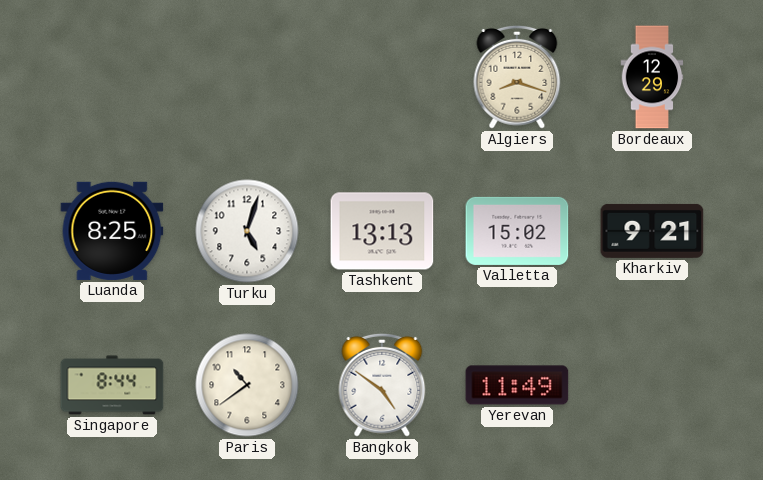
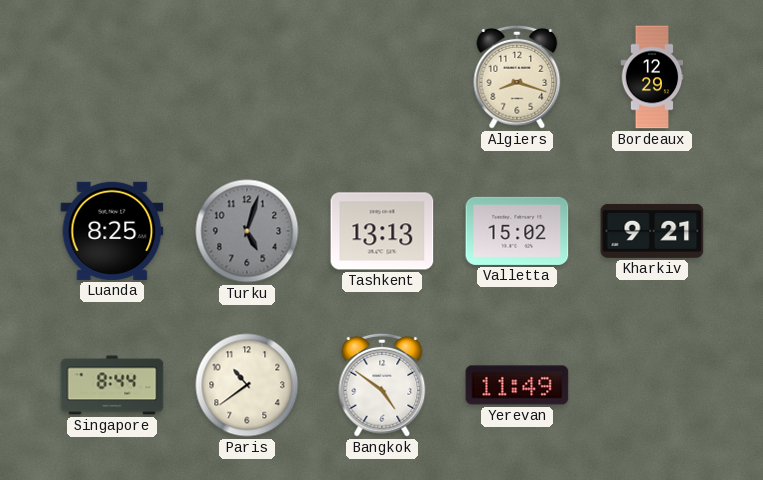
Turku dial: white -> grey
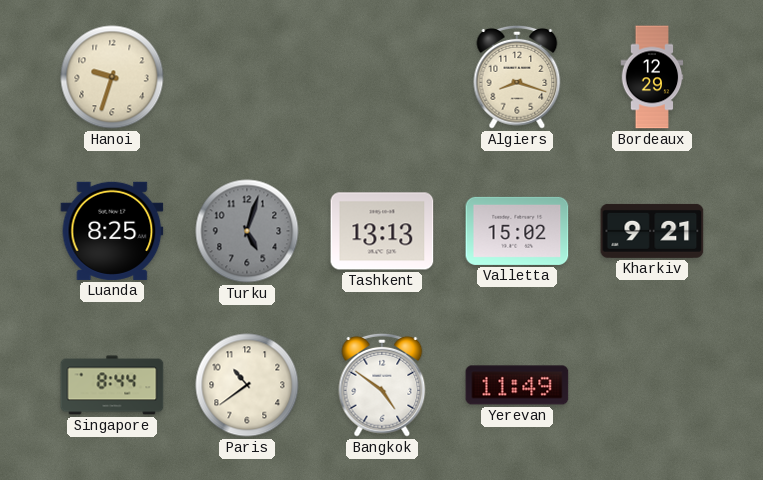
Hanoi: none -> 9:33
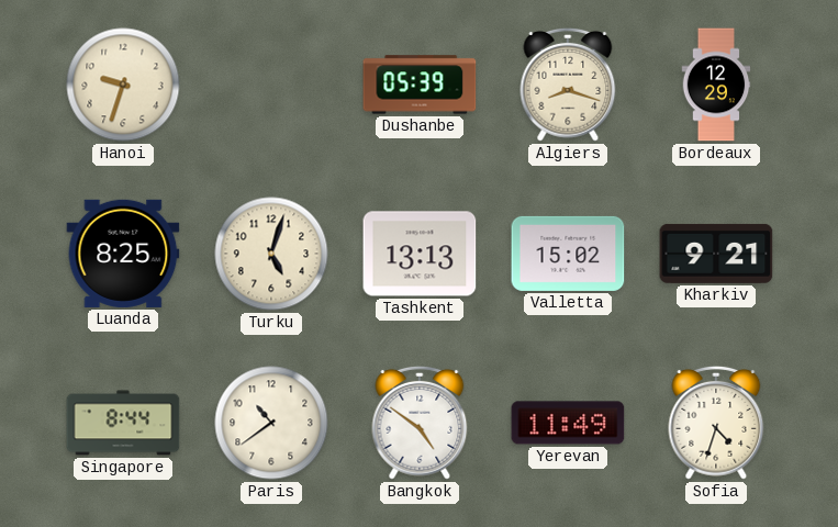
Dushanbe: none -> 05:39
Turku dial: grey -> cream
Sofia: none -> 4:33
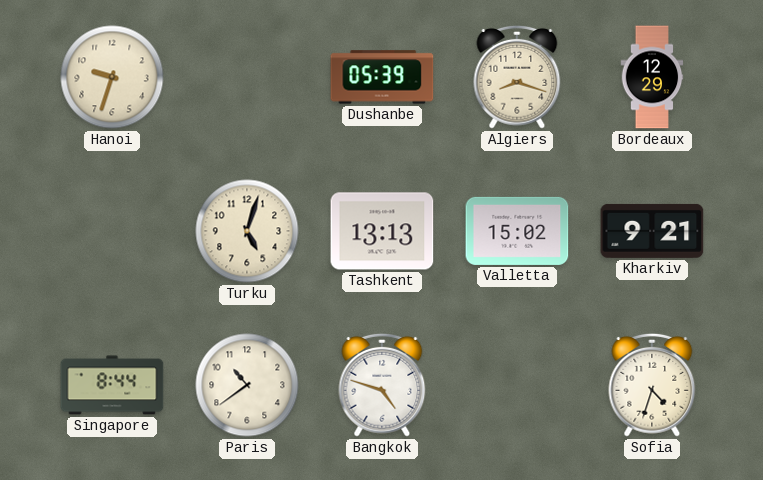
Luanda: 8:25 -> none
Bangkok: 4:51 -> 4:48
Yerevan: 11:49 -> none
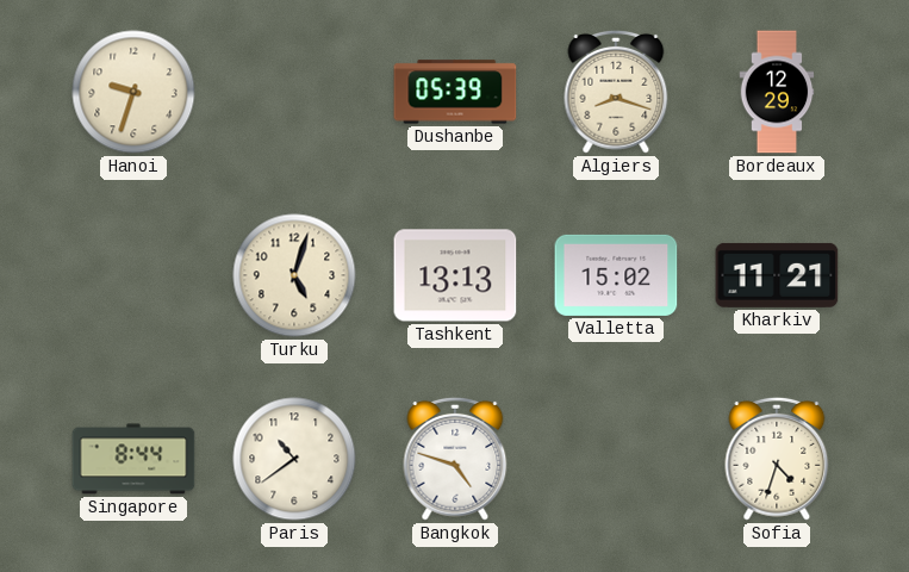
Kharkiv: 9:21 -> 11:21
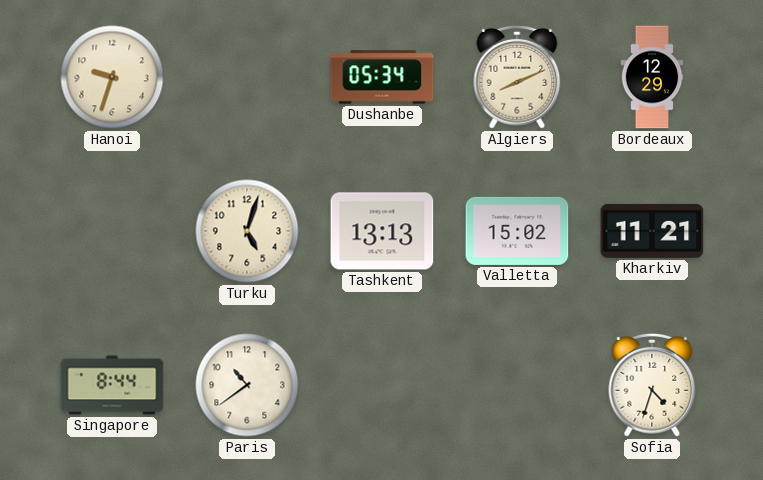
Dushanbe: 05:39 -> 05:34
Algiers: 8:18 -> 8:11
Bangkok: 4:48 -> none
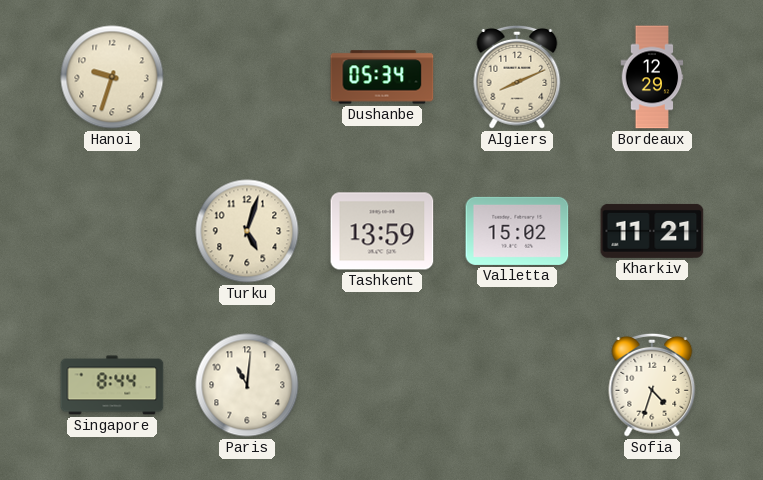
Tashkent: 13:13 -> 13:59
Paris: 10:39 -> 11:01
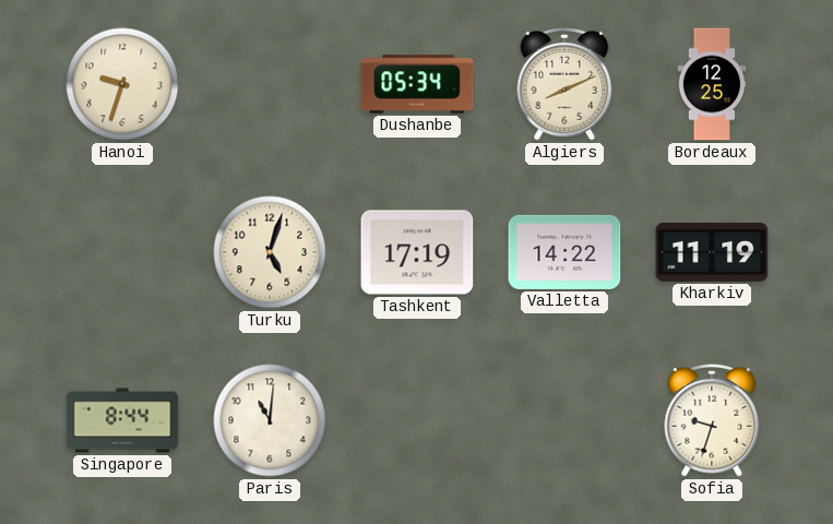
Bordeaux: 12:29 -> 12:25
Tashkent: 13:59 -> 17:19
Valletta: 15:02 -> 14:22
Kharkiv: 11:21 -> 11:19
Sofia: 4:33 -> 9:33
